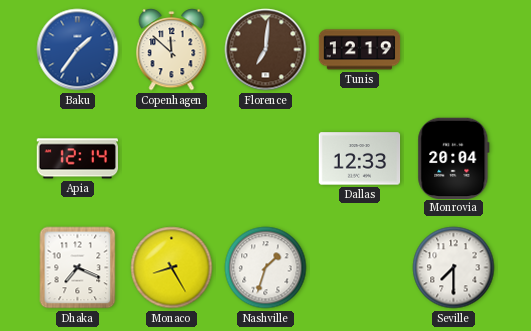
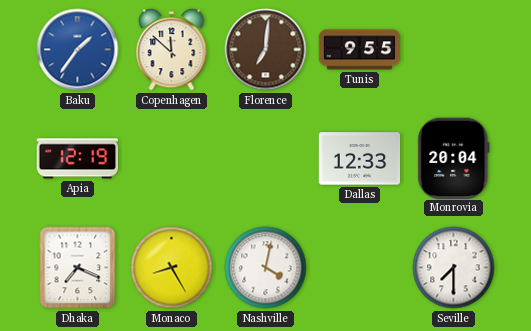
Tunis: 12:19 -> 9:55
Apia: 12:14 -> 12:19
Nashville: 1:33 -> 4:02
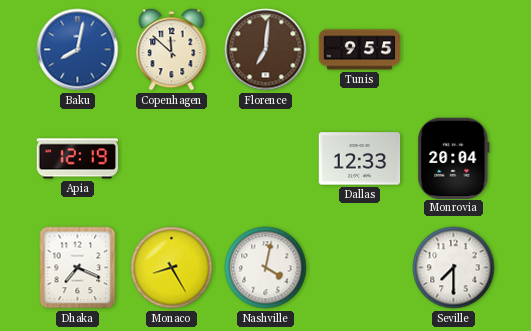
Baku: 1:36 -> 8:02
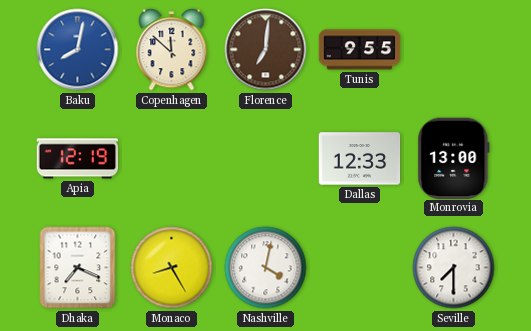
Monrovia: 20:04 -> 13:00
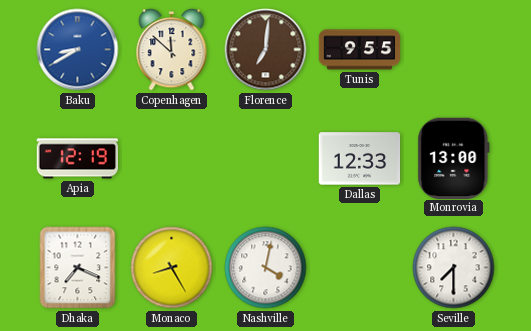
Baku: 8:02 -> 8:40
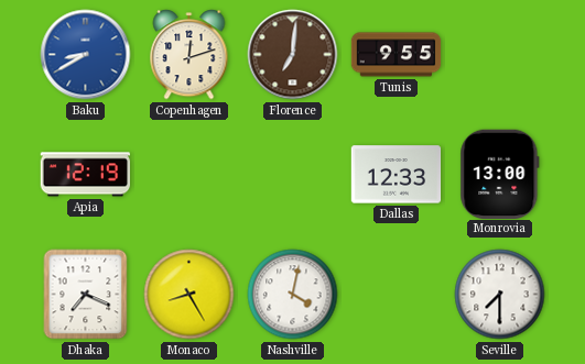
Copenhagen: 11:52 -> 12:12
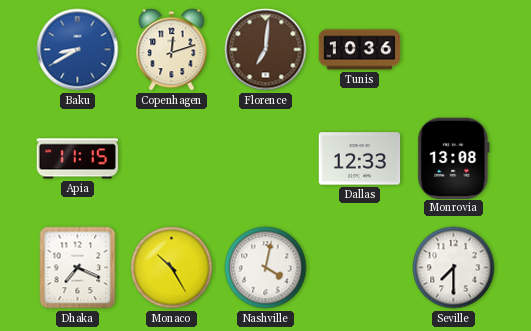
Tunis: 9:55 -> 10:36
Apia: 12:19 -> 11:15
Monrovia: 13:00 -> 13:08
Monaco: 8:25 -> 10:25
